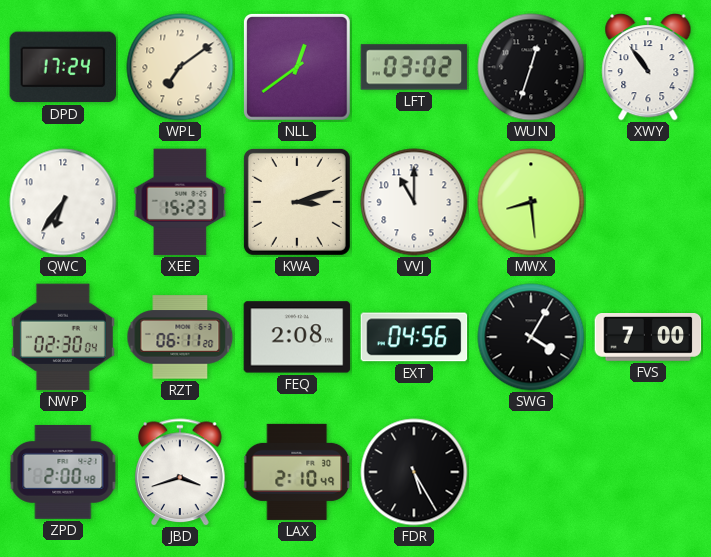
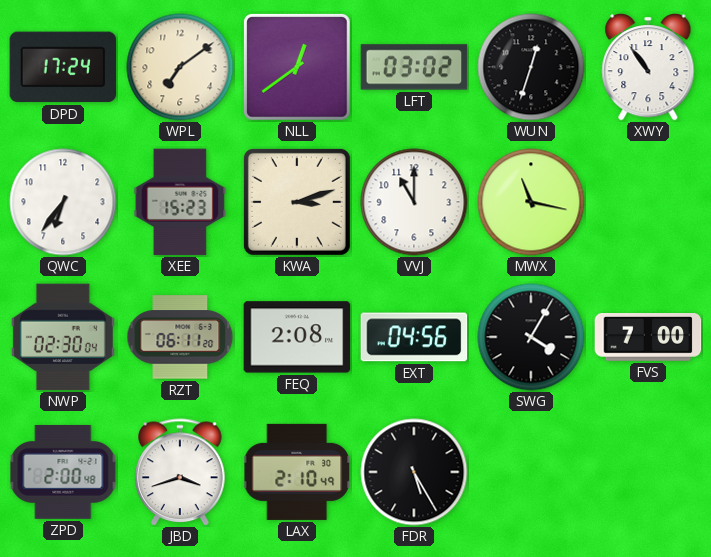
MWX: 8:29 -> 11:17
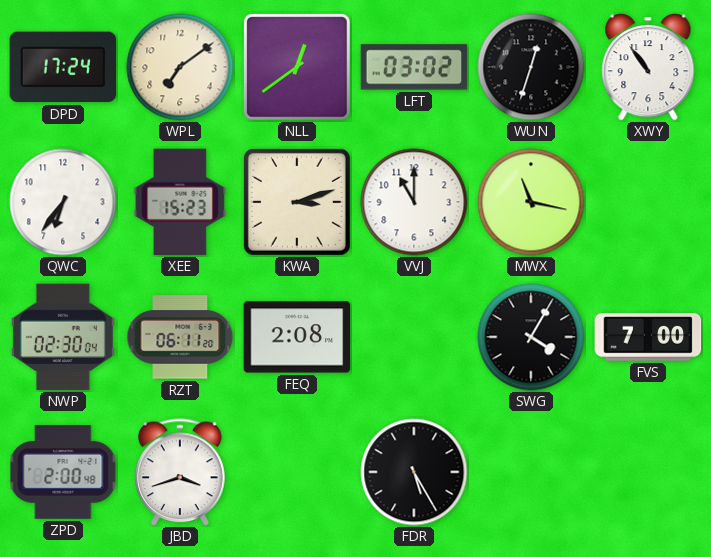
EXT: 04:56 -> none
LAX: 2:10 -> none
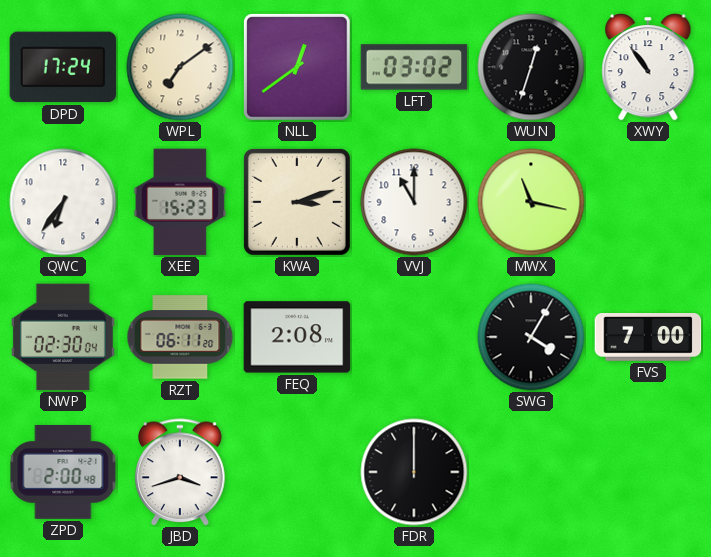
FDR: 5:25 -> 12:00
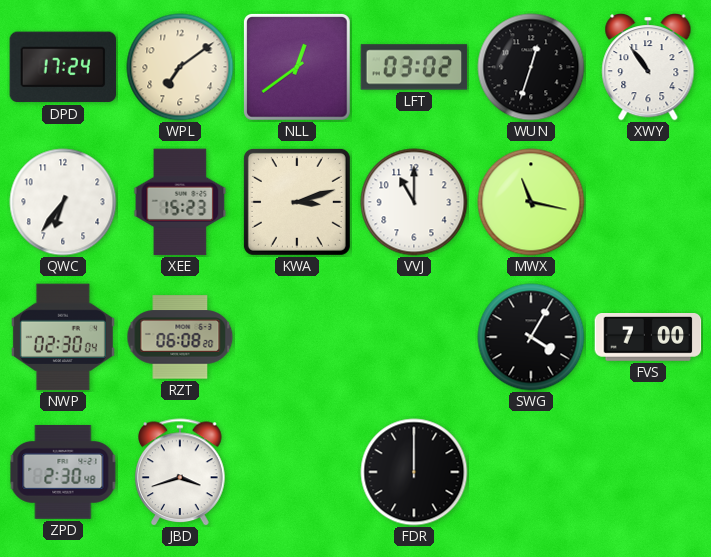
RZT: 06:11 -> 06:08
FEQ: 2:08 -> none
ZPD: 2:00 -> 2:30
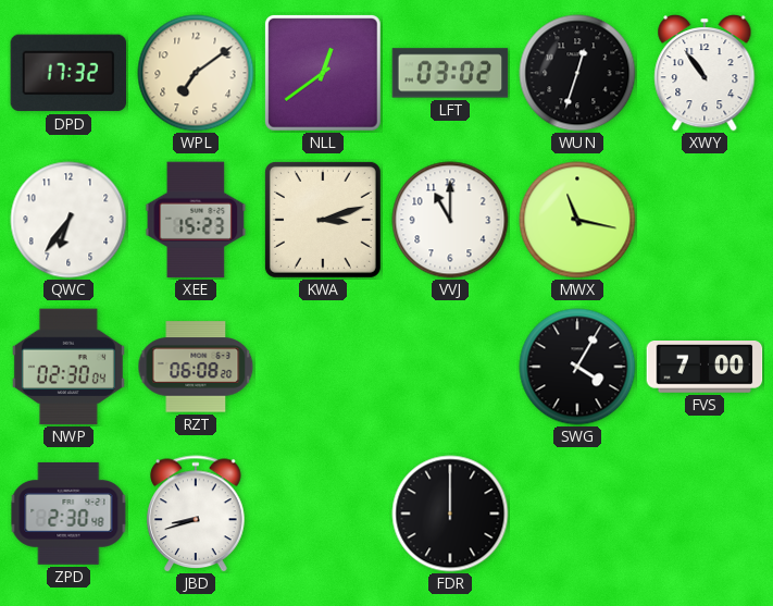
DPD: 17:24 -> 17:32
JBD: 3:42 -> 8:42
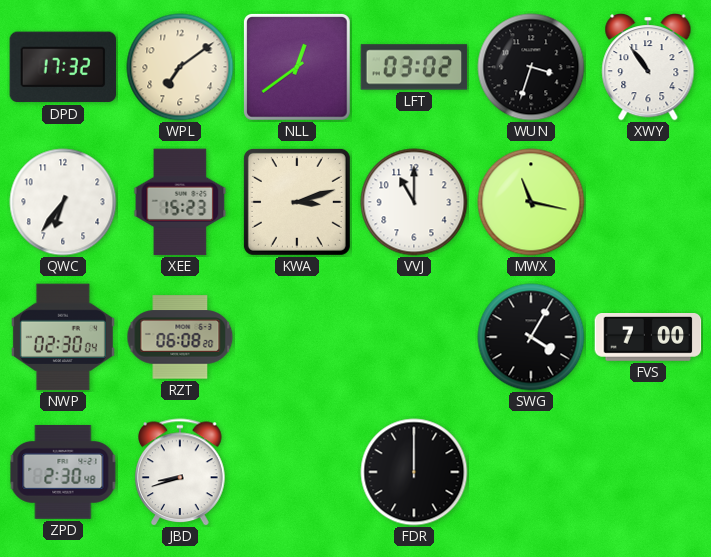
WUN: 12:33 -> 3:33
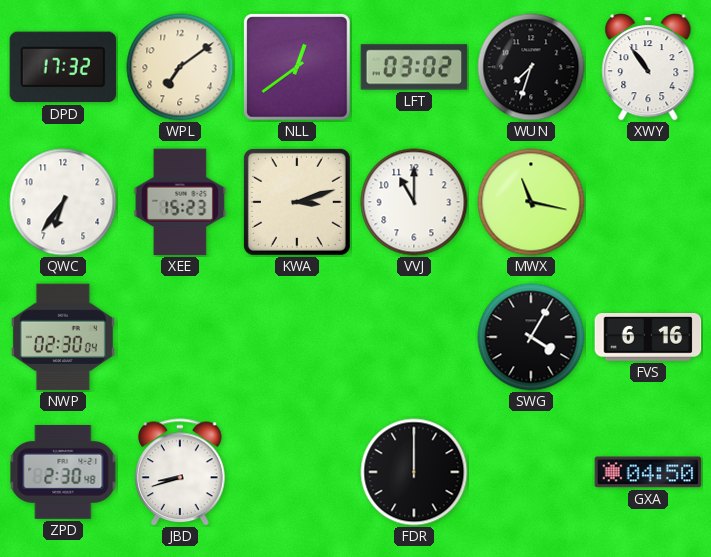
WUN: 3:33 -> 7:33
RZT: 06:08 -> none
FVS: 7:00 -> 6:16
GXA: none -> 04:50
